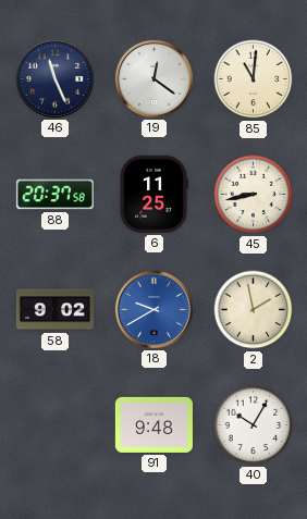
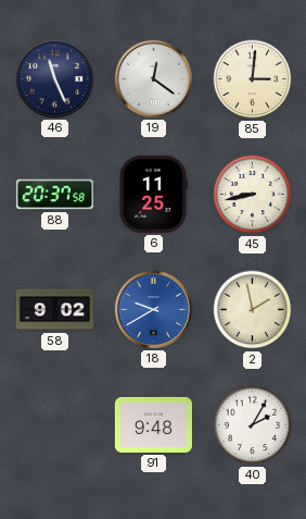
85: 11:01 -> 3:01
40: 10:05 -> 2:05
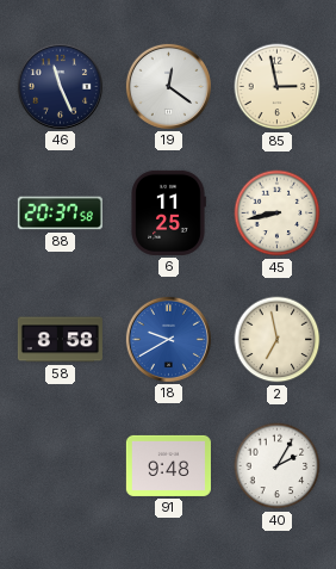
85: 3:01 -> 2:58
58: 9:02 -> 8:58
2: 1:58 -> 6:58
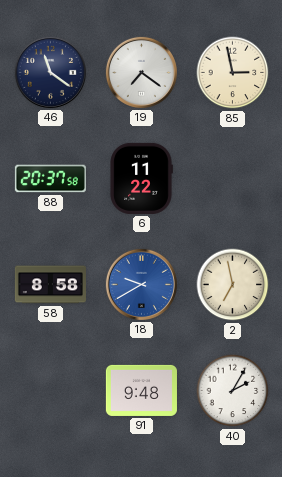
46: 11:26 -> 11:21
19: 12:21 -> 7:21
6: 11:25 -> 11:22
45: 8:43 -> none
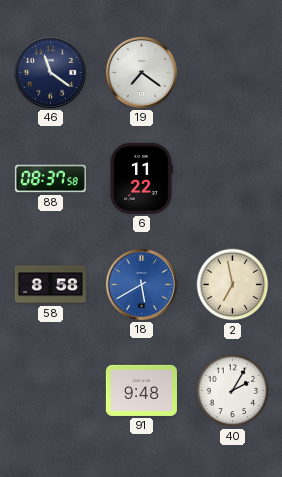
85: 2:58 -> none
88: 20:37 -> 08:37
18: 9:40 -> 5:40
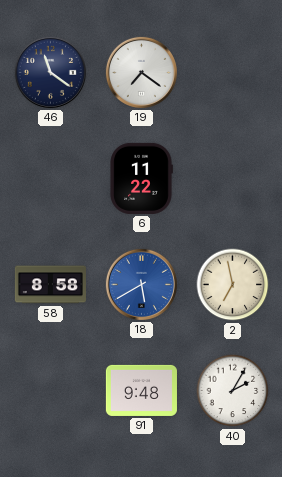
88: 08:37 -> none
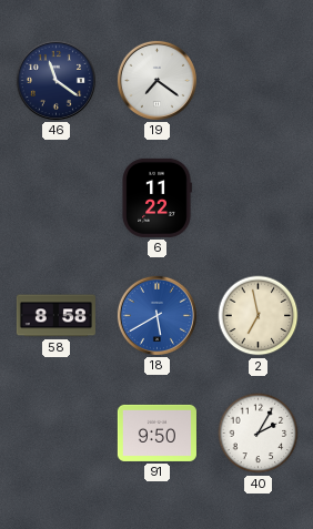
91: 9:48 -> 9:50
